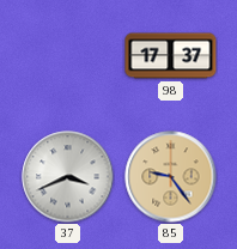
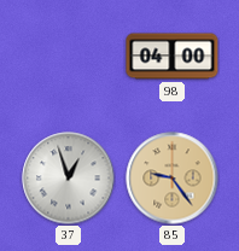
98: 17:37 -> 04:00
37: 3:41 -> 12:57
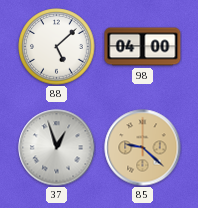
88: none -> 5:08
85: 9:24 -> 9:22
